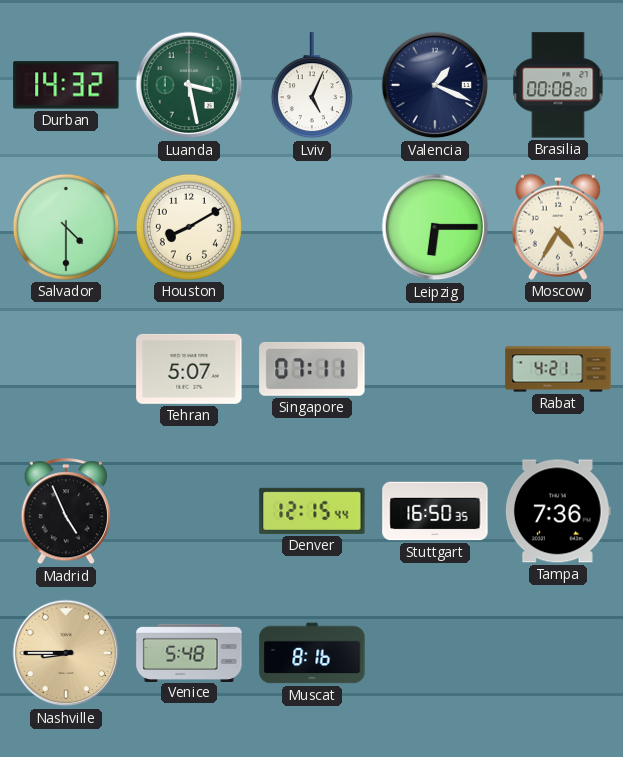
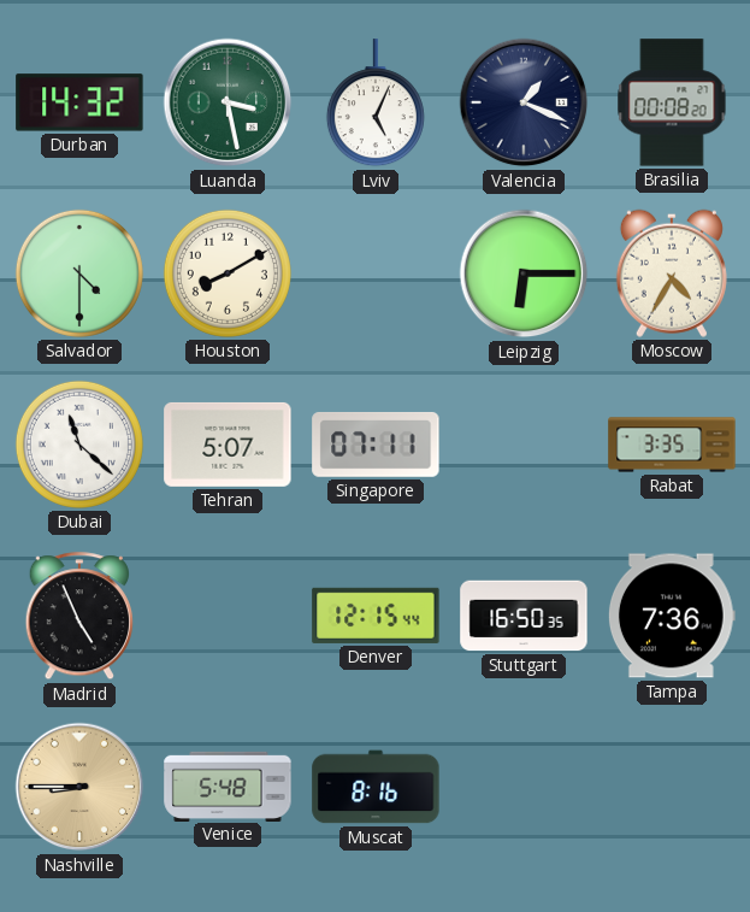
Dubai: none -> 11:22
Rabat: 4:21 -> 3:35
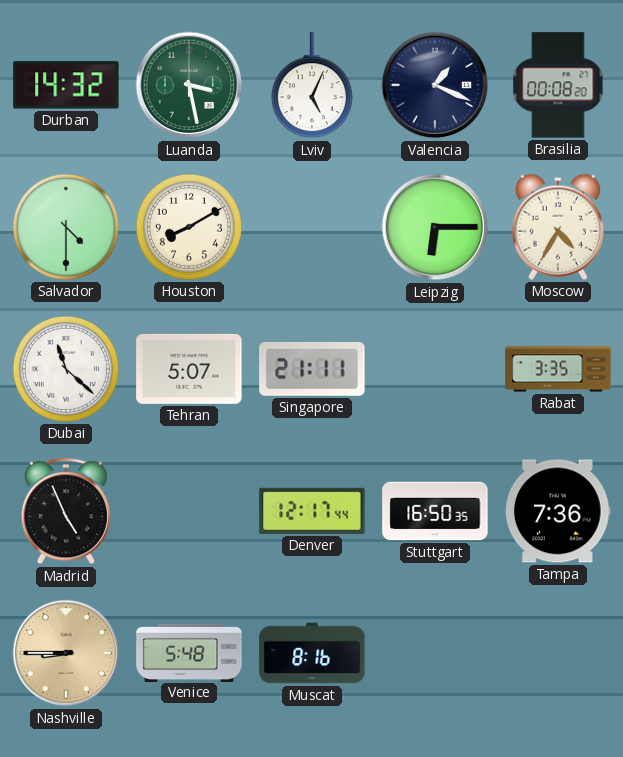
Singapore: 07:11 -> 21:11
Denver: 12:15 -> 12:17
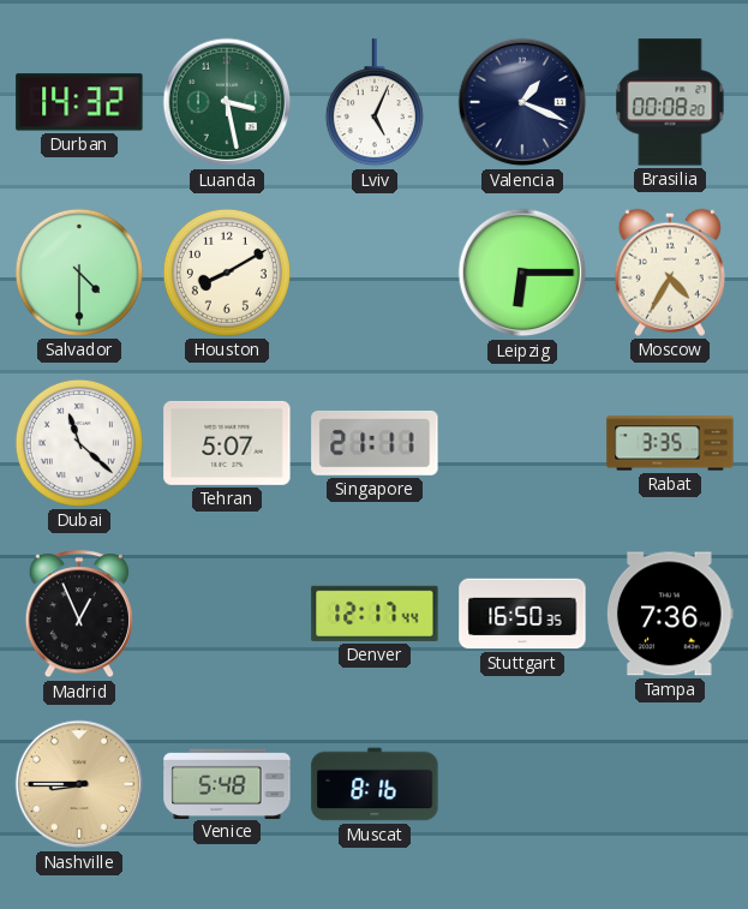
Madrid: 4:56 -> 12:56
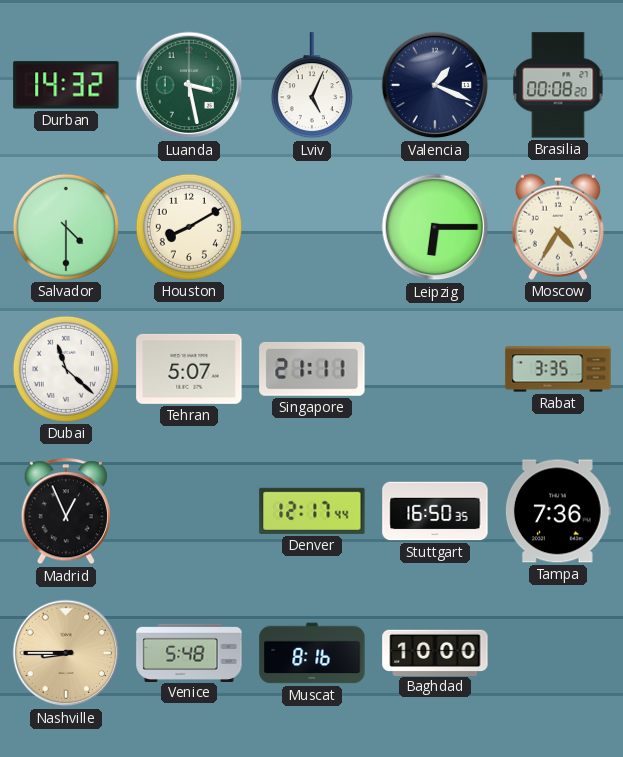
Baghdad: none -> 10:00
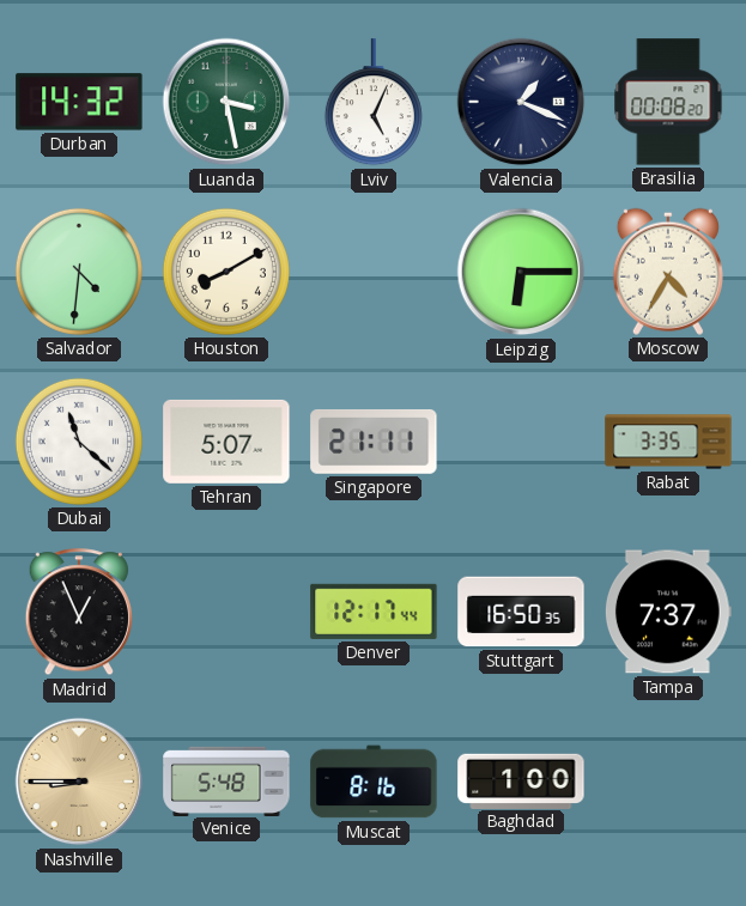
Salvador: 4:30 -> 4:31
Tampa: 7:36 -> 7:37
Baghdad: 10:00 -> 1:00
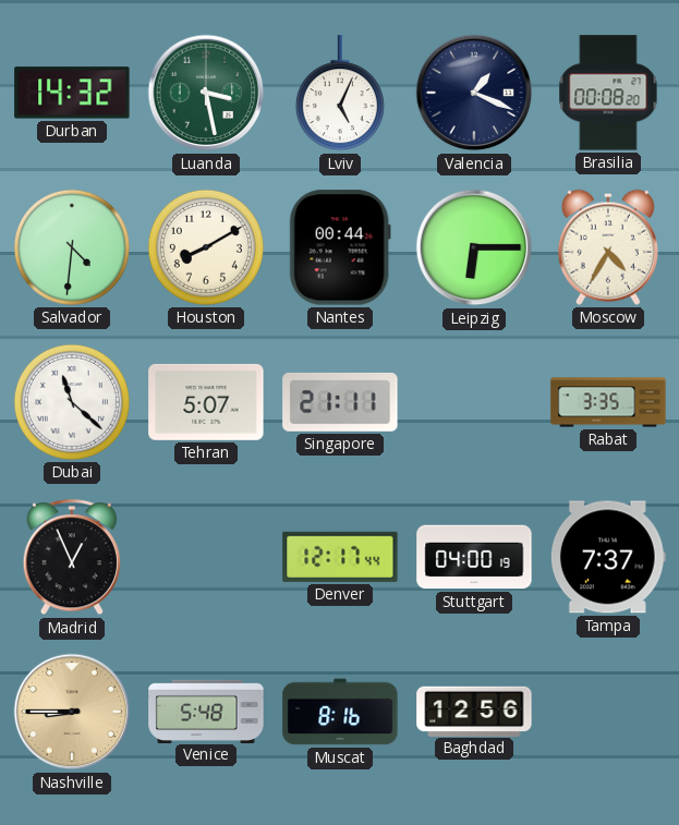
Nantes: none -> 00:44
Stuttgart: 16:50 -> 04:00
Baghdad: 1:00 -> 12:56
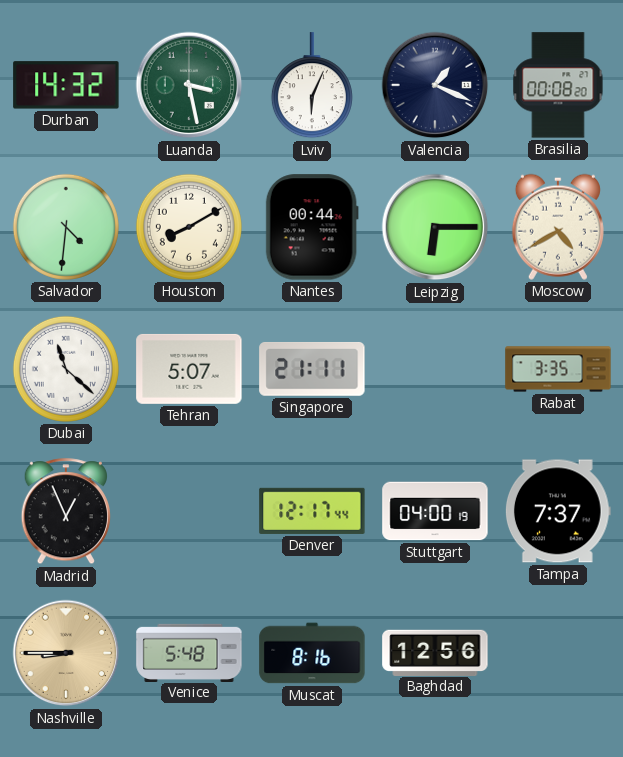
Lviv: 5:04 -> 6:04
Moscow: 4:35 -> 4:40
